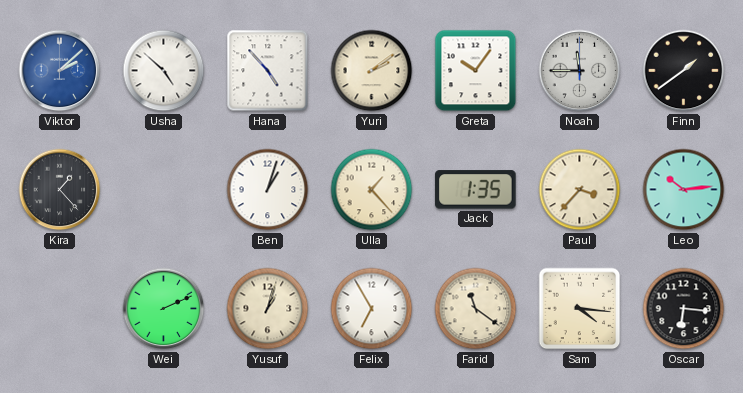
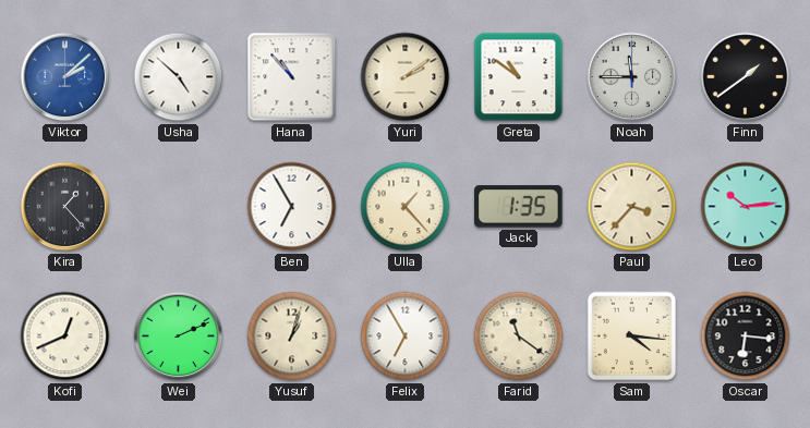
Hana: 4:53 -> 10:53
Greta: 10:06 -> 10:51
Ben: 1:03 -> 6:55
Kofi: none -> 12:41
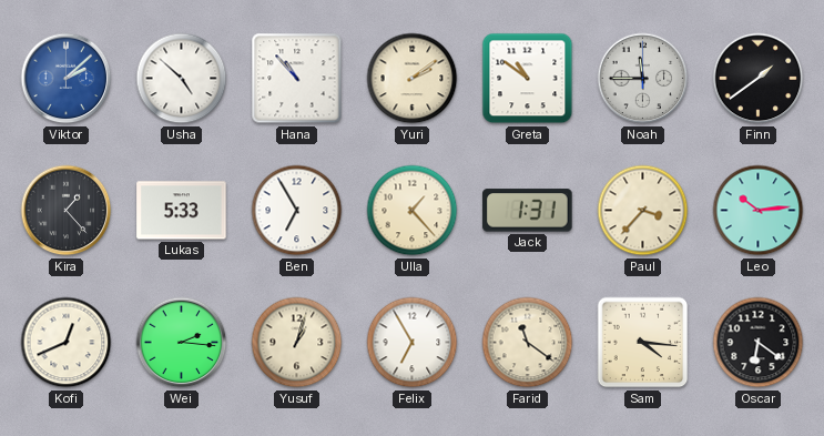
Lukas: none -> 5:33
Jack: 1:35 -> 1:31
Wei: 2:11 -> 2:16
Oscar: 6:16 -> 6:21
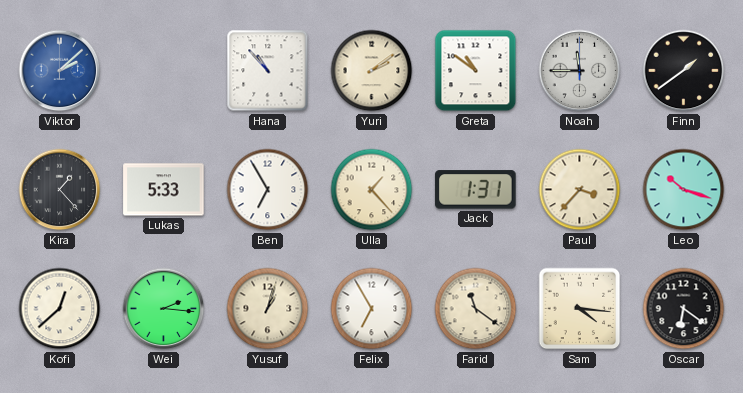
Usha: 4:52 -> none
Leo: 10:14 -> 10:18
Kofi: 12:41 -> 12:38
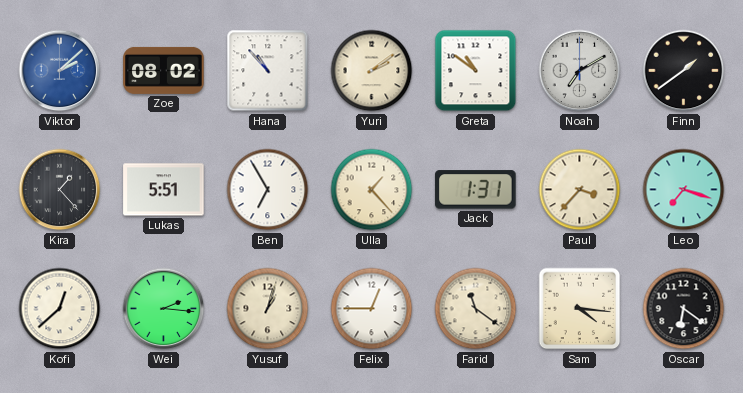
Zoe: none -> 08:02
Noah: 11:45 -> 7:10
Lukas: 5:33 -> 5:51
Leo: 10:18 -> 7:18
Felix: 6:55 -> 12:45
